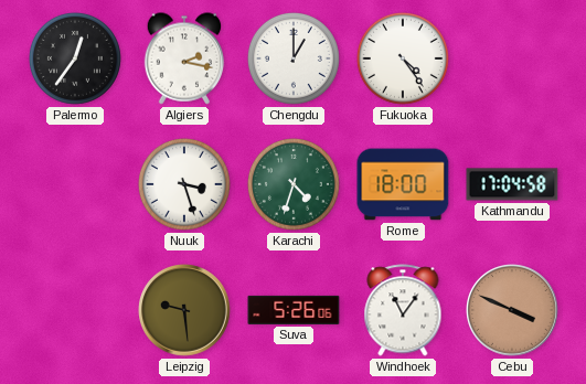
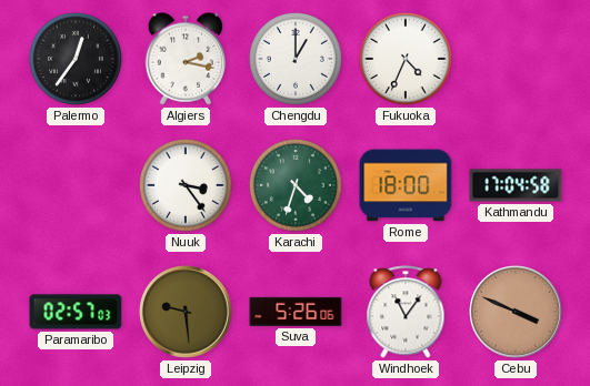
Fukuoka: 4:24 -> 4:34
Nuuk: 3:27 -> 3:24
Paramaribo: none -> 02:57
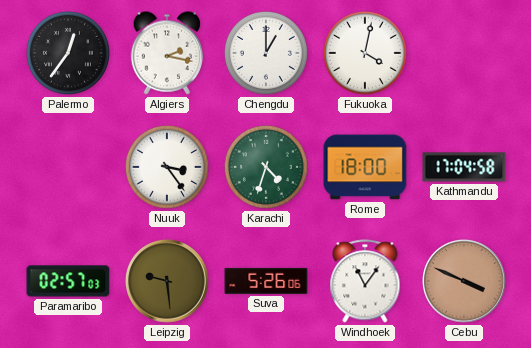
Fukuoka: 4:34 -> 4:02
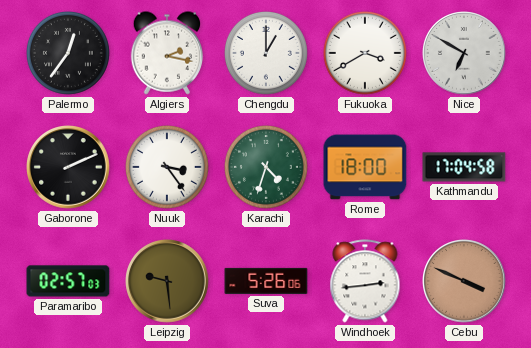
Fukuoka: 4:02 -> 3:40
Nice: none -> 6:50
Gaborone: none -> 2:11
Windhoek: 11:06 -> 2:44
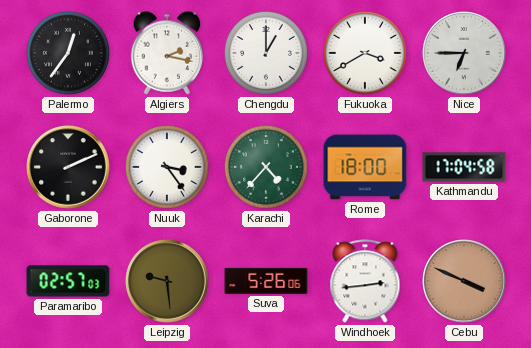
Nice: 6:50 -> 6:45
Karachi: 4:33 -> 4:37
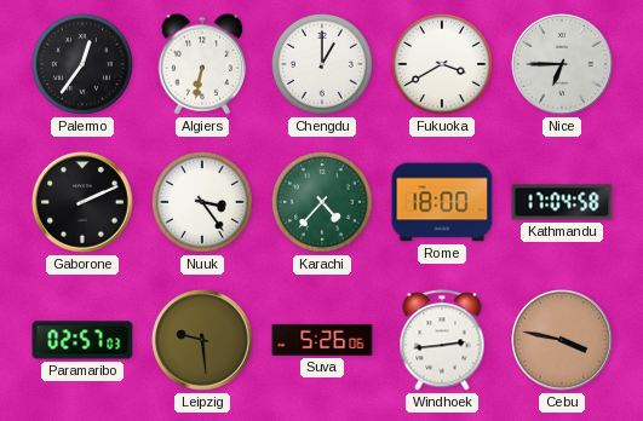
Algiers: 2:17 -> 6:32
Cebu: 3:49 -> 3:47
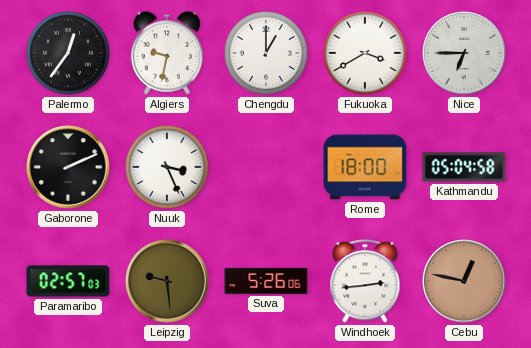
Algiers: 6:32 -> 9:32
Nuuk: 3:24 -> 3:26
Karachi: 4:37 -> none
Kathmandu: 17:04 -> 05:04
Cebu: 3:47 -> 12:47
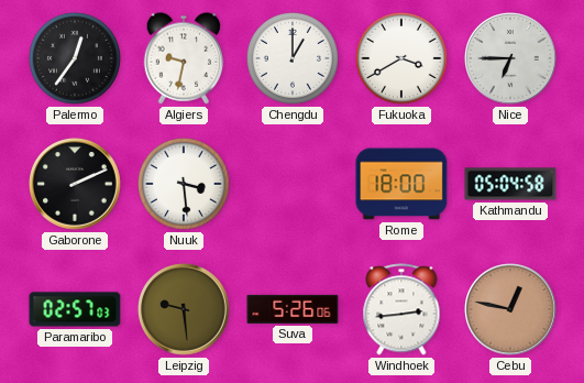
Nuuk: 3:26 -> 3:29
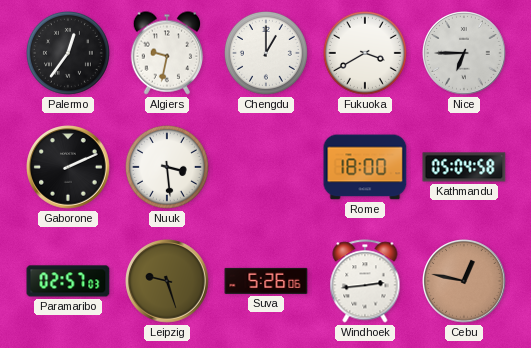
Leipzig: 9:29 -> 9:27
